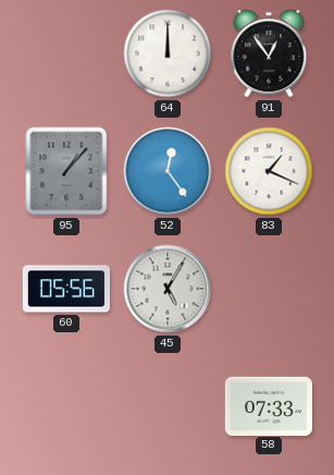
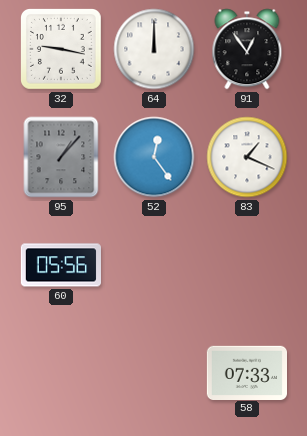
32: none -> 9:17
45: 5:05 -> none
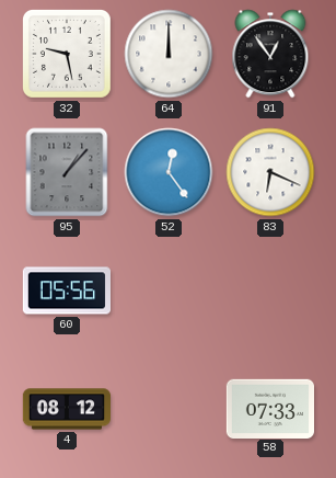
32: 9:17 -> 9:28
83: 1:19 -> 6:19
4: none -> 08:12
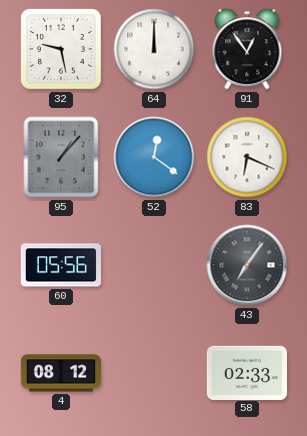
52: 12:24 -> 12:21
43: none -> 7:06
58: 07:33 -> 02:33
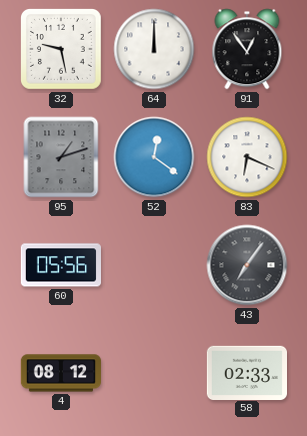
95: 1:07 -> 1:12
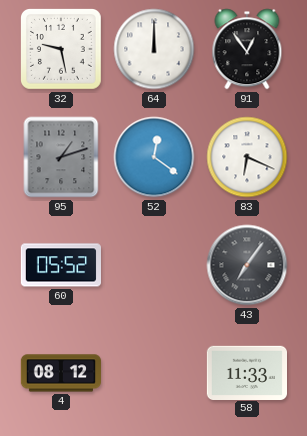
60: 05:56 -> 05:52
58: 02:33 -> 11:33
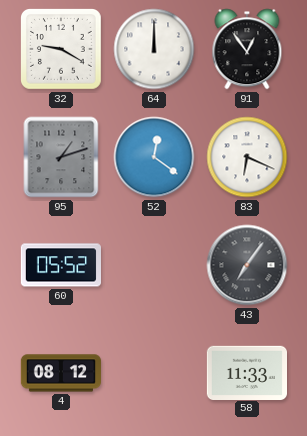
32: 9:28 -> 9:20
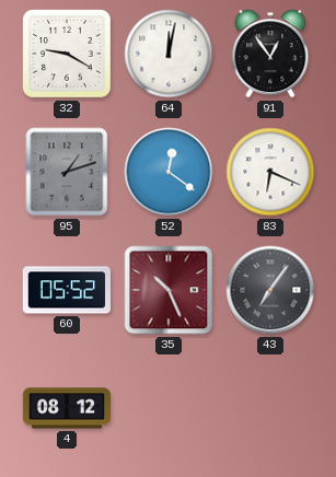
64: 12:00 -> 12:02
35: none -> 10:26
58: 11:33 -> none
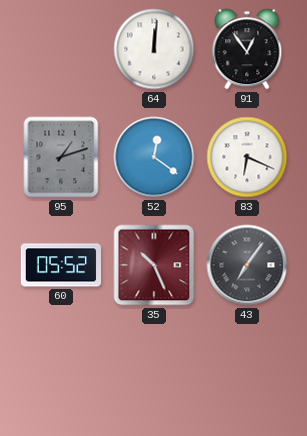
32: 9:20 -> none
64: 12:02 -> 12:01
4: 08:12 -> none
